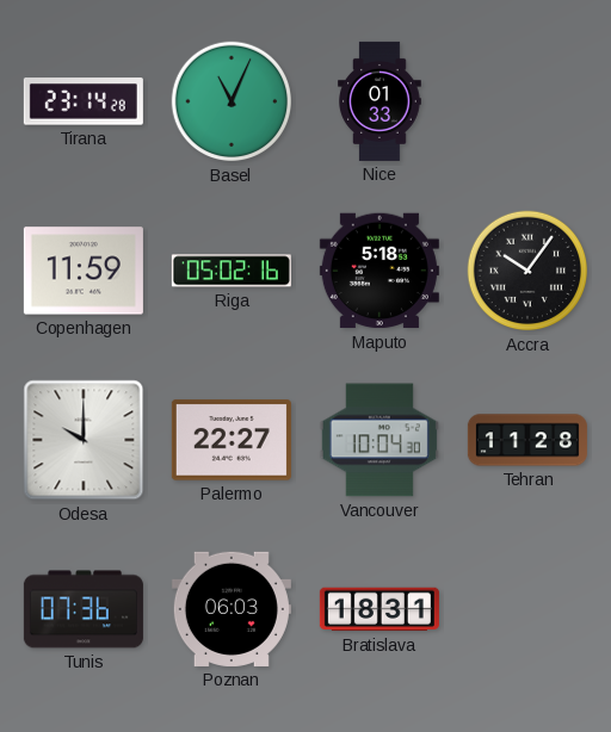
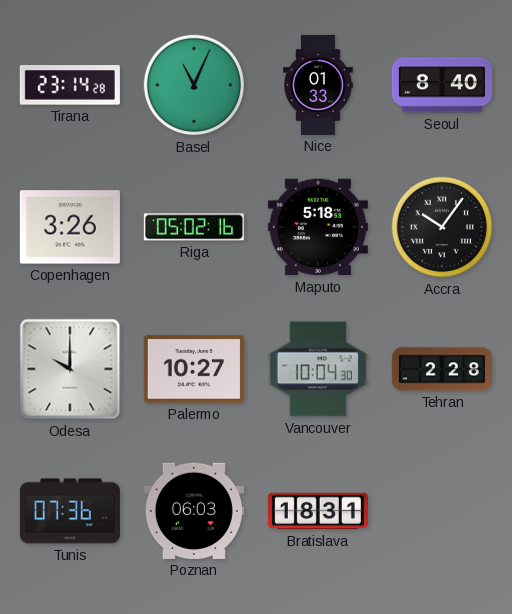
Seoul: none -> 8:40
Copenhagen: 11:59 -> 3:26
Palermo: 22:27 -> 10:27
Tehran: 11:28 -> 2:28
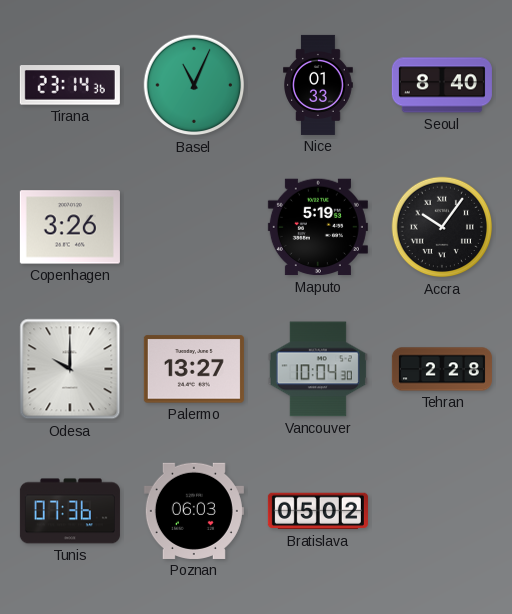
Tirana: 23:14:28 -> 23:14:36
Riga: 05:02 -> none
Maputo: 5:18 -> 5:19
Palermo: 10:27 -> 13:27
Bratislava: 18:31 -> 05:02
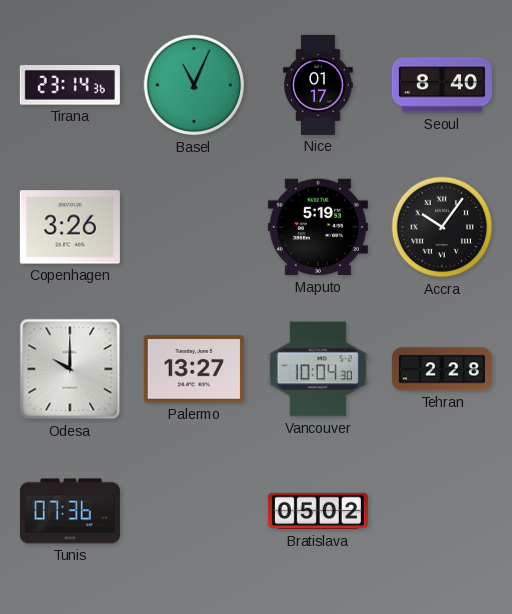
Nice: 01:33 -> 01:17
Poznan: 06:03 -> none
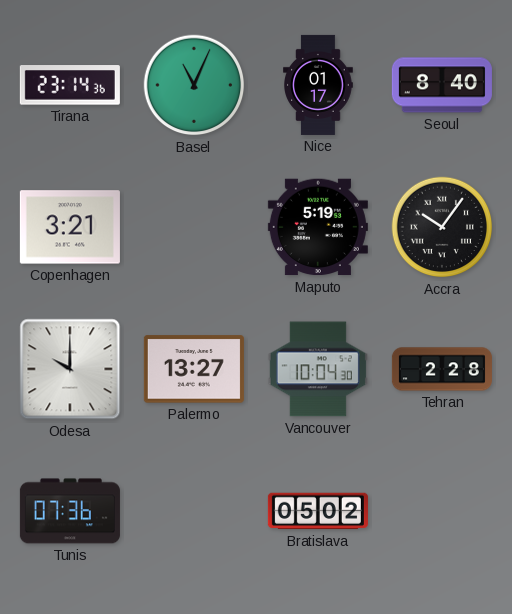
Copenhagen: 3:26 -> 3:21
